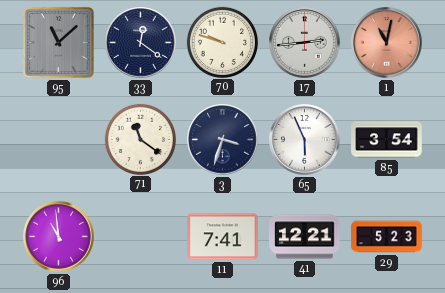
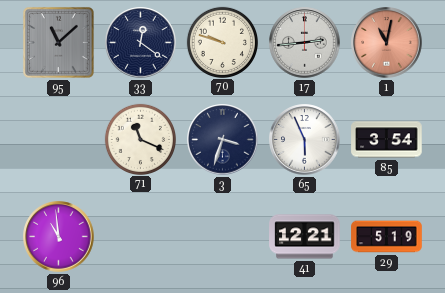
71: 11:21 -> 11:19
11: 7:41 -> none
29: 5:23 -> 5:19
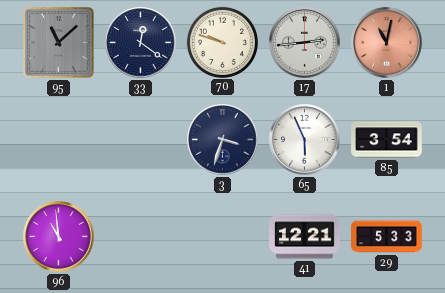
71: 11:19 -> none
29: 5:19 -> 5:33
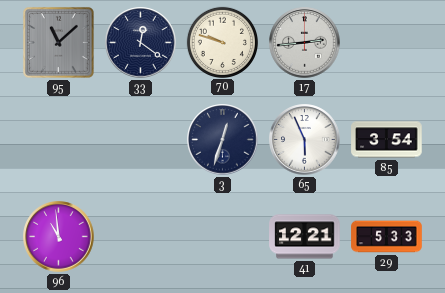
1: 11:02 -> none
3: 3:33 -> 12:33
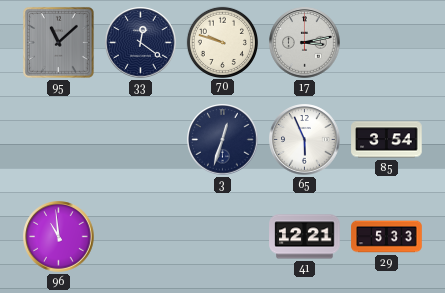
17: 2:44 -> 3:13
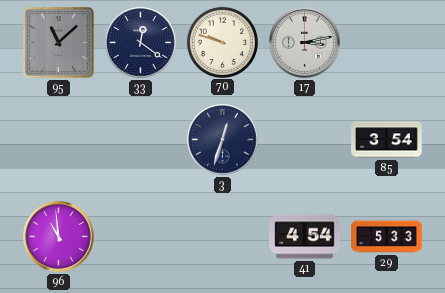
65: 5:56 -> none
41: 12:21 -> 4:54
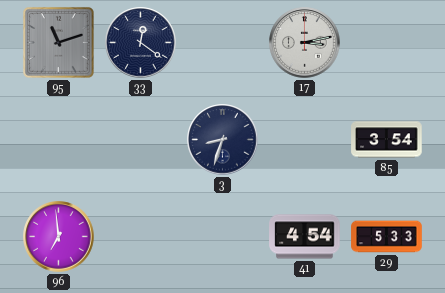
95: 11:08 -> 11:12
70: 9:48 -> none
3: 12:33 -> 8:33
96: 10:59 -> 6:59
